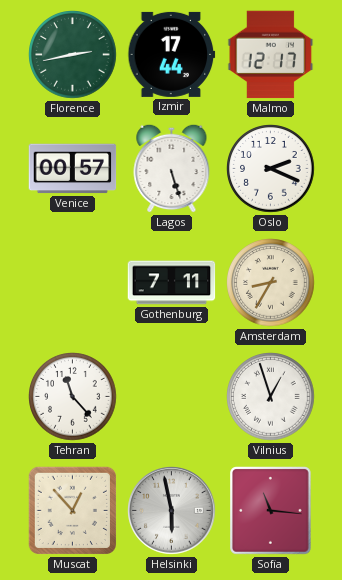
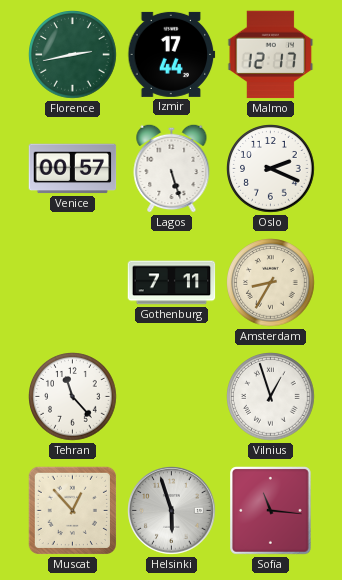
Helsinki: 5:58 -> 5:57
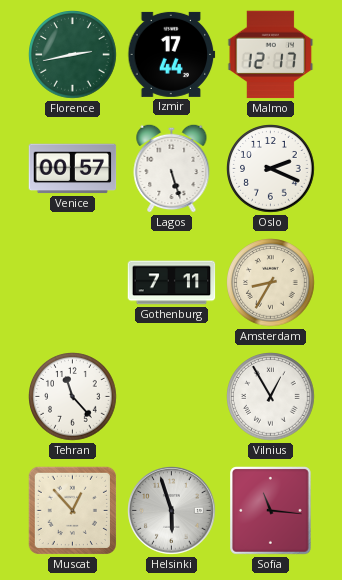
Vilnius: 12:57 -> 12:55
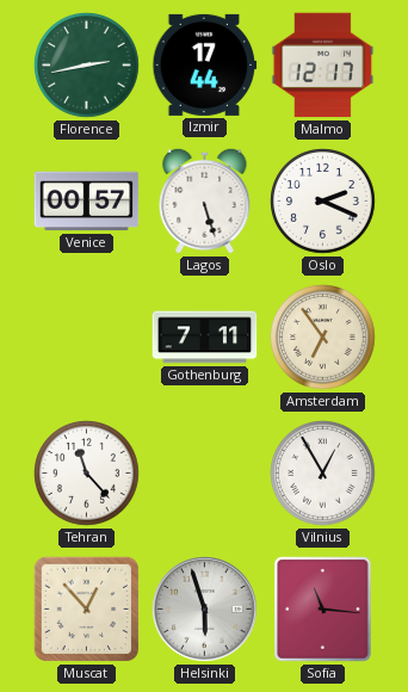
Amsterdam: 8:35 -> 6:54
